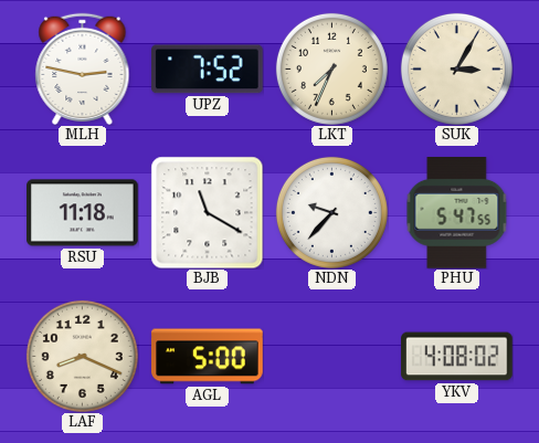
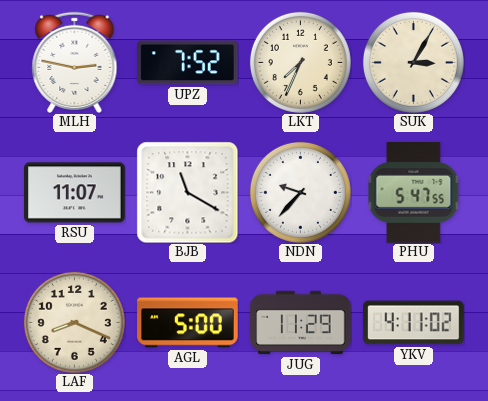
RSU: 11:18 -> 11:07
JUG: none -> 11:29
YKV: 4:08 -> 4:11
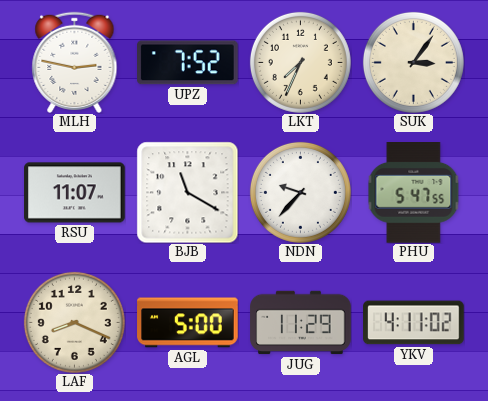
SUK: 3:05 -> 3:06
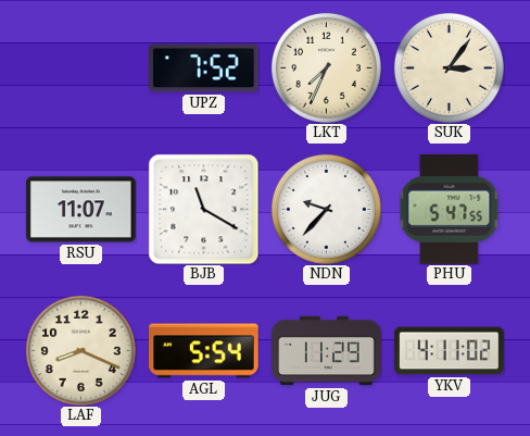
MLH: 2:47 -> none
AGL: 5:00 -> 5:54
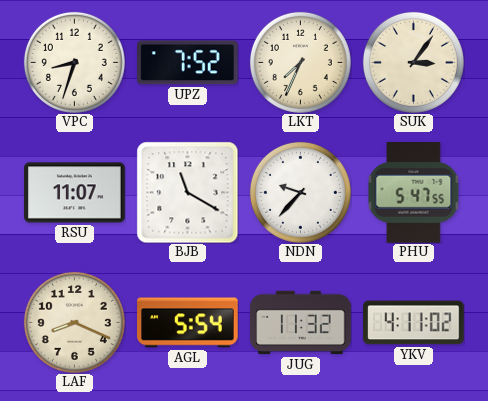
VPC: none -> 8:33
JUG: 11:29 -> 11:32
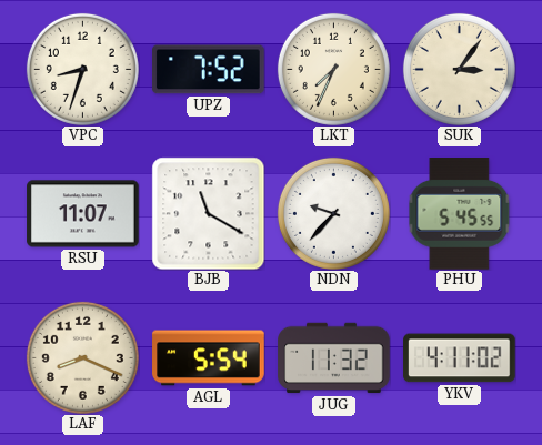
PHU: 5:47 -> 5:45
